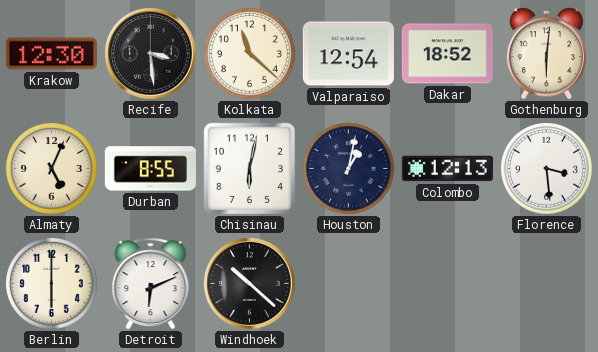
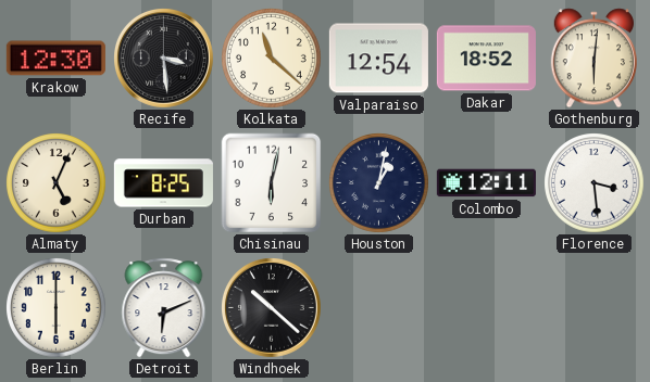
Durban: 8:55 -> 8:25
Colombo: 12:13 -> 12:11
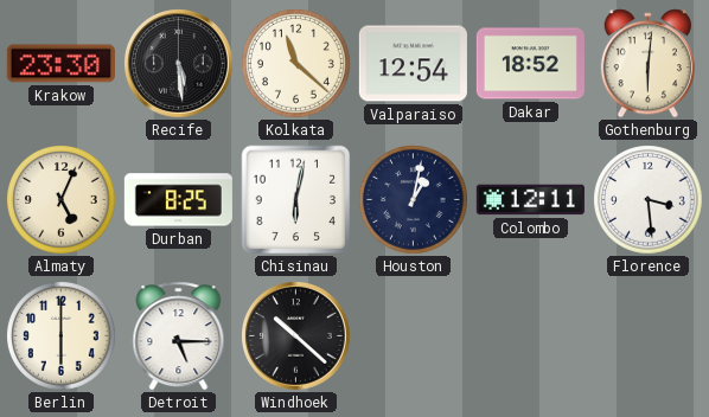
Krakow: 12:30 -> 23:30
Recife: 3:29 -> 5:29
Detroit: 6:11 -> 5:15
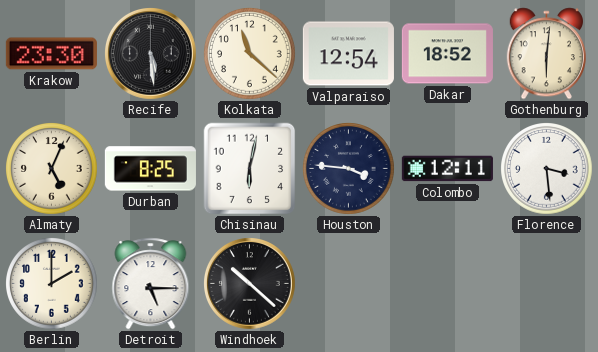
Houston: 1:02 -> 3:46
Berlin: 6:00 -> 2:00
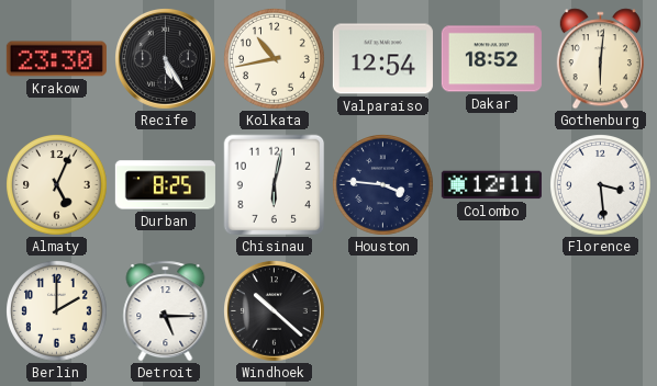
Recife: 5:29 -> 5:25
Kolkata: 11:22 -> 10:43
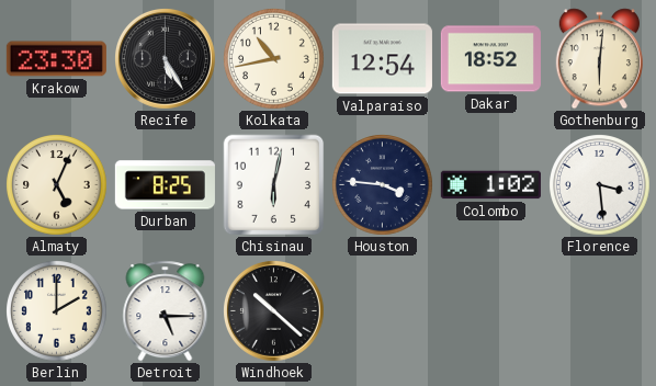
Colombo: 12:11 -> 1:02
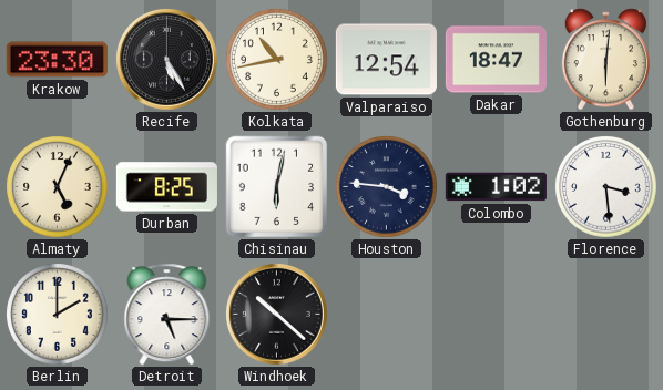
Dakar: 18:52 -> 18:47
